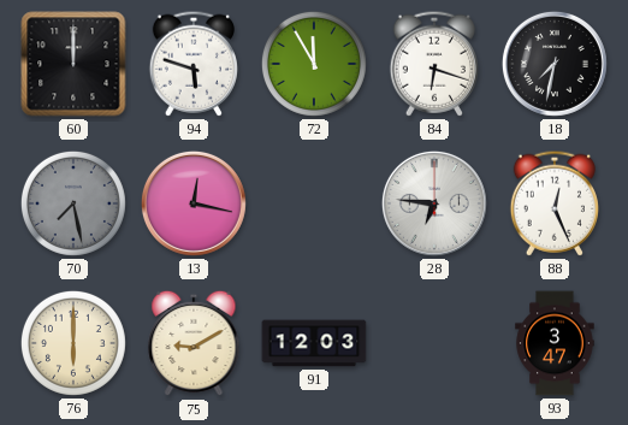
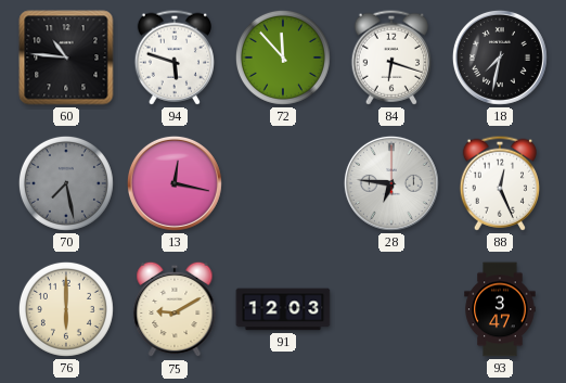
60: 12:00 -> 10:46
72: 11:55 -> 11:53
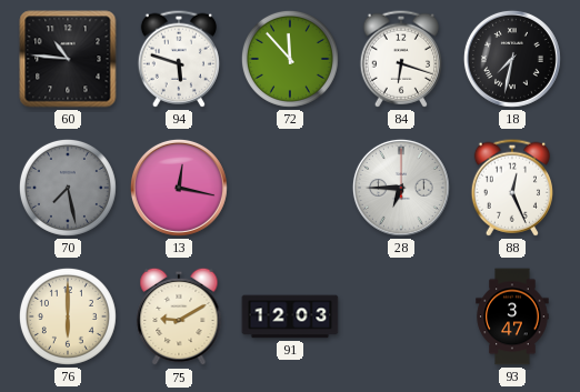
28: 6:46 -> 6:45
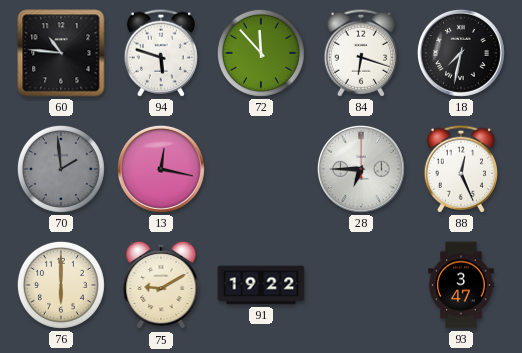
70: 7:28 -> 1:59
91: 12:03 -> 19:22
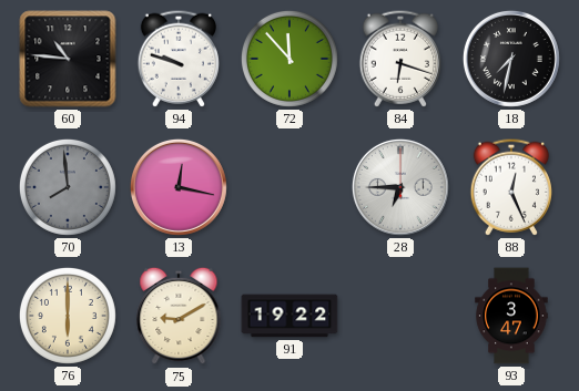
94: 5:48 -> 9:48
70: 1:59 -> 7:59
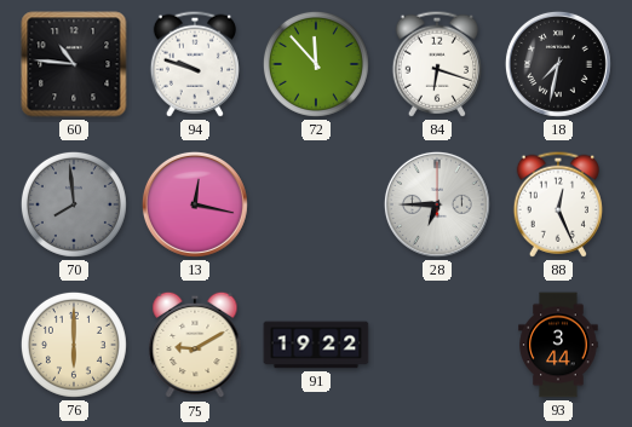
93: 3:47 -> 3:44
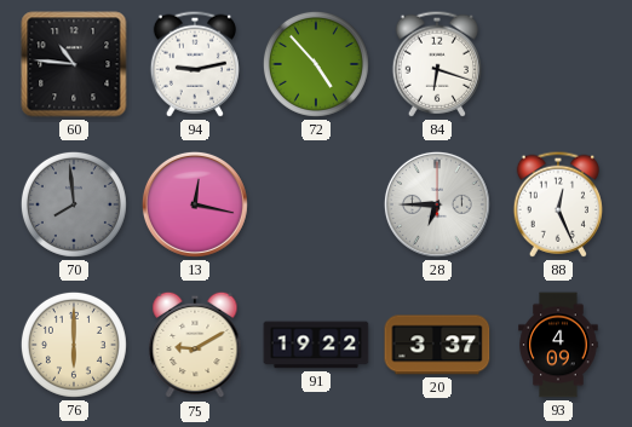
94: 9:48 -> 9:13
72: 11:53 -> 4:53
18: 7:32 -> none
20: none -> 3:37
93: 3:44 -> 4:09
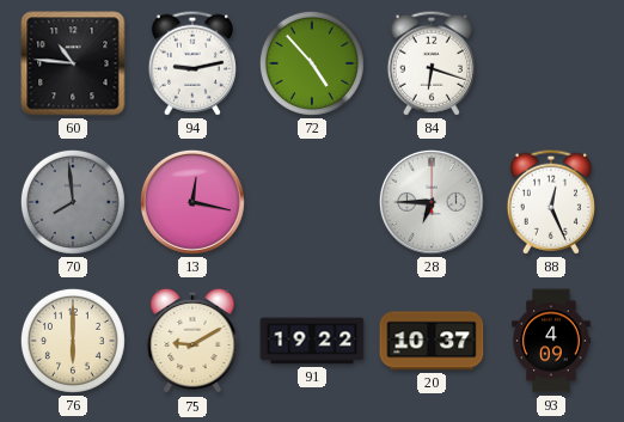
20: 3:37 -> 10:37
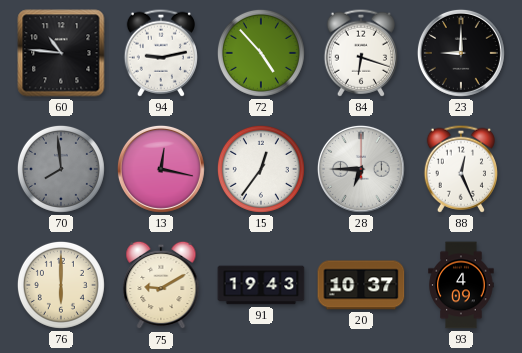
23: none -> 9:00
15: none -> 12:36
91: 19:22 -> 19:43
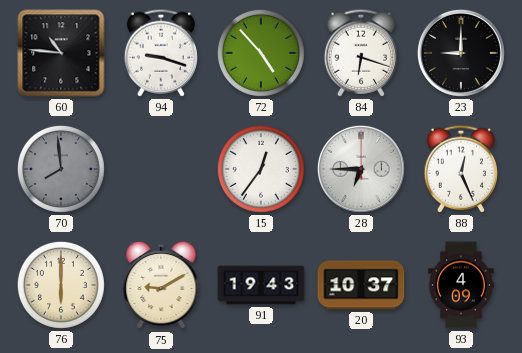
94: 9:13 -> 9:18
13: 12:17 -> none
